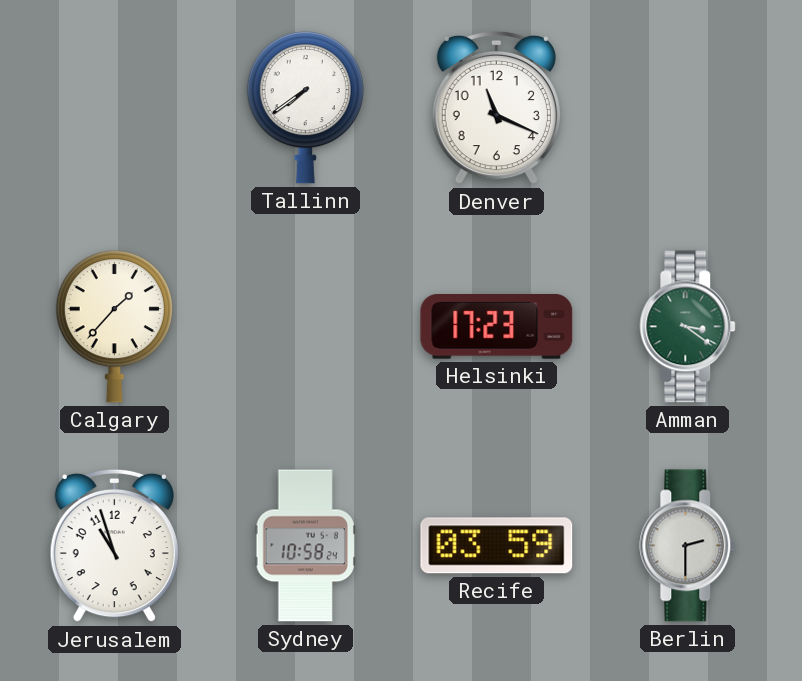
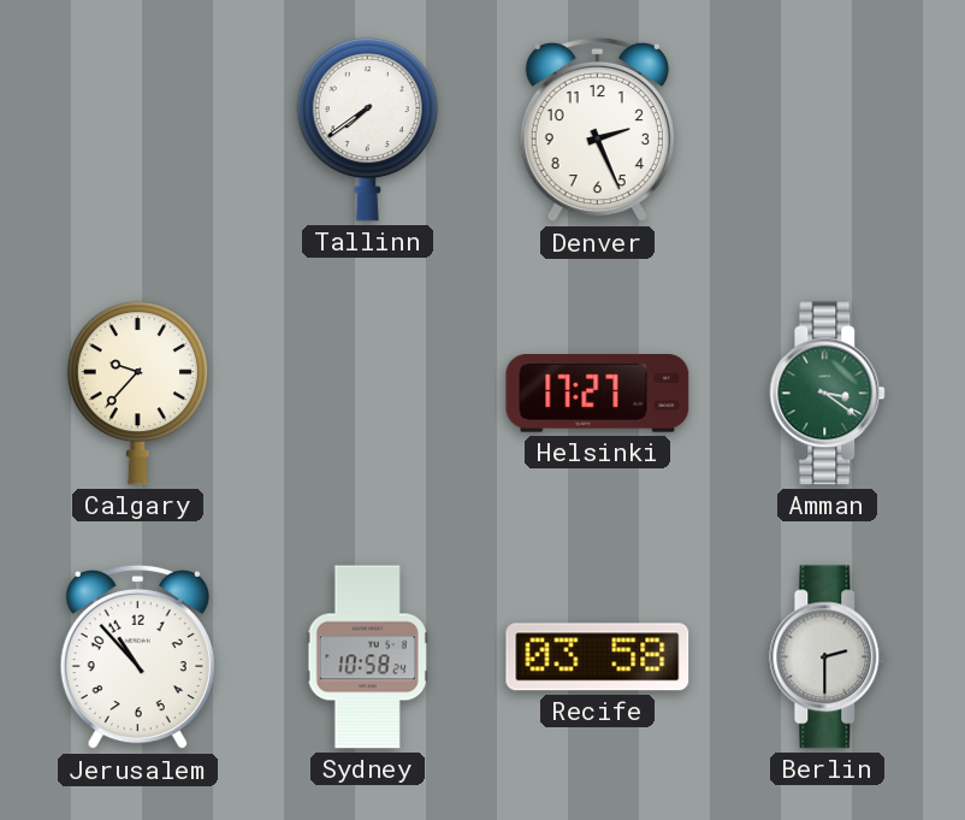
Denver: 11:19 -> 2:26
Calgary: 1:37 -> 9:37
Helsinki: 17:23 -> 17:27
Jerusalem: 10:57 -> 10:53
Recife: 03:59 -> 03:58
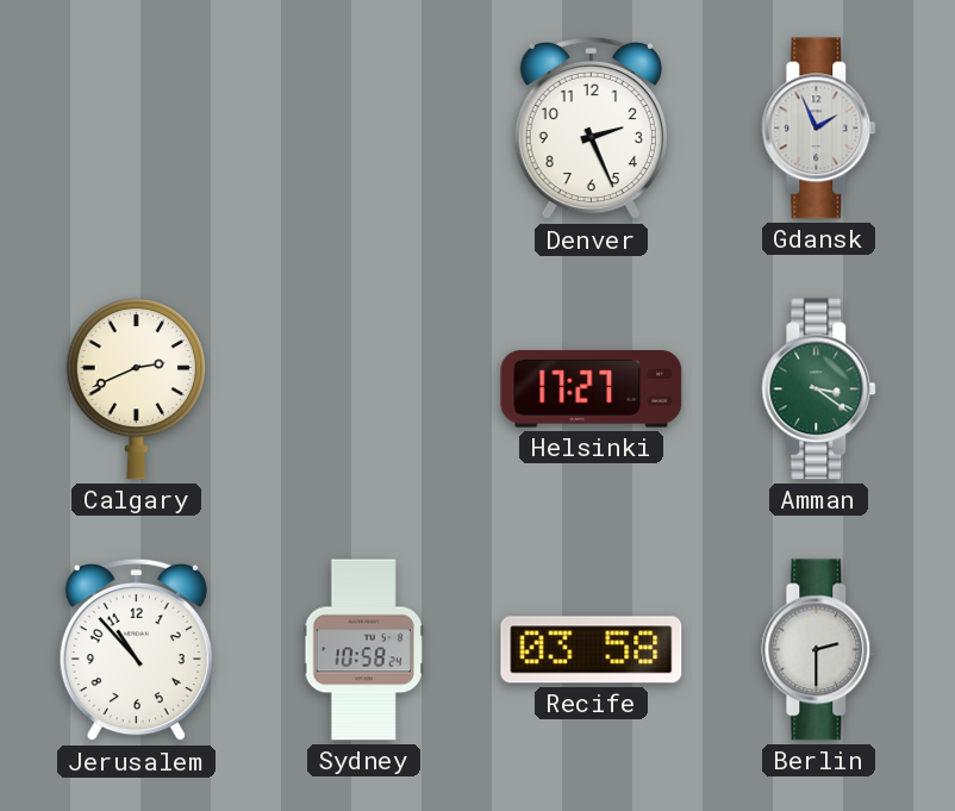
Tallinn: 7:39 -> none
Gdansk: none -> 1:56
Calgary: 9:37 -> 2:41
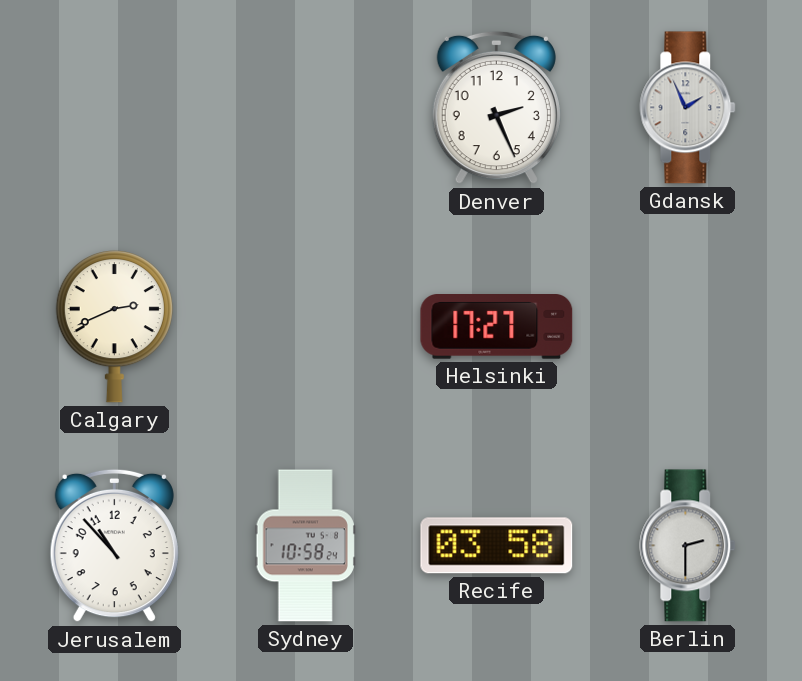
Amman: 3:21 -> none
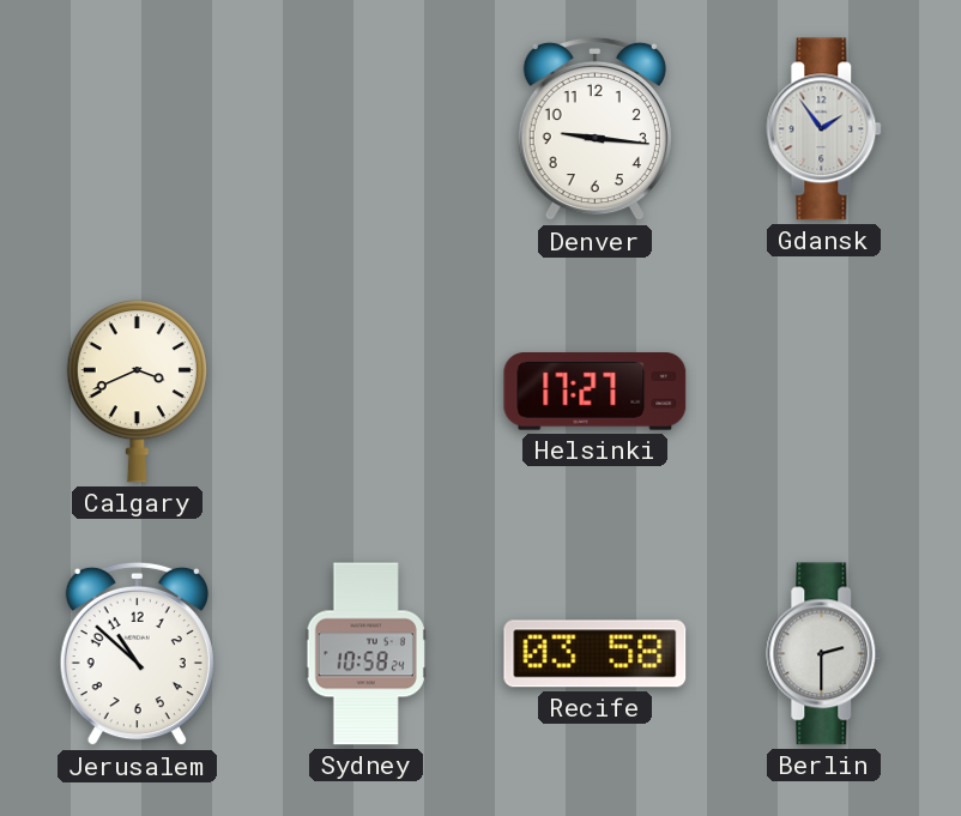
Denver: 2:26 -> 9:16
Gdansk: 1:56 -> 1:54
Calgary: 2:41 -> 3:41
Jerusalem: 10:53 -> 10:52
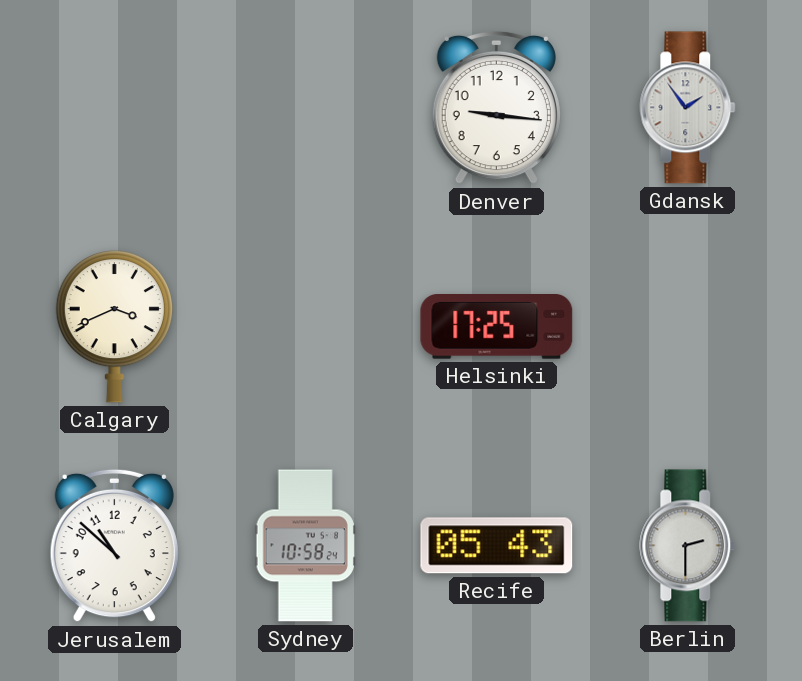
Helsinki: 17:27 -> 17:25
Recife: 03:58 -> 05:43
